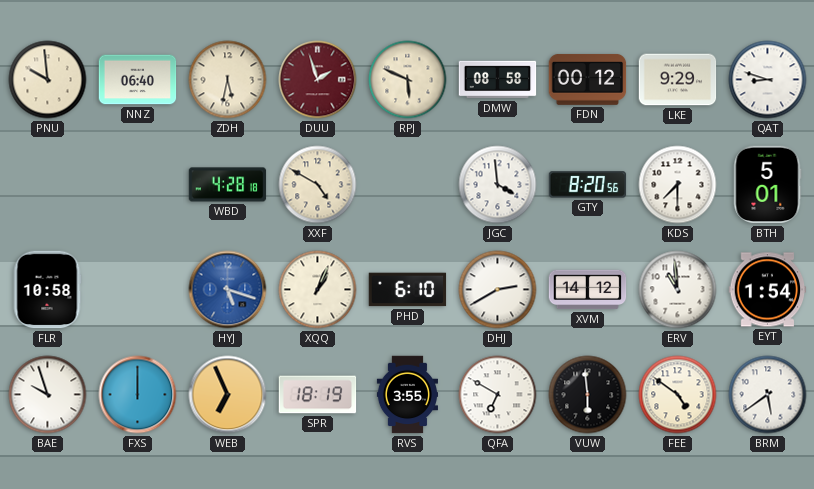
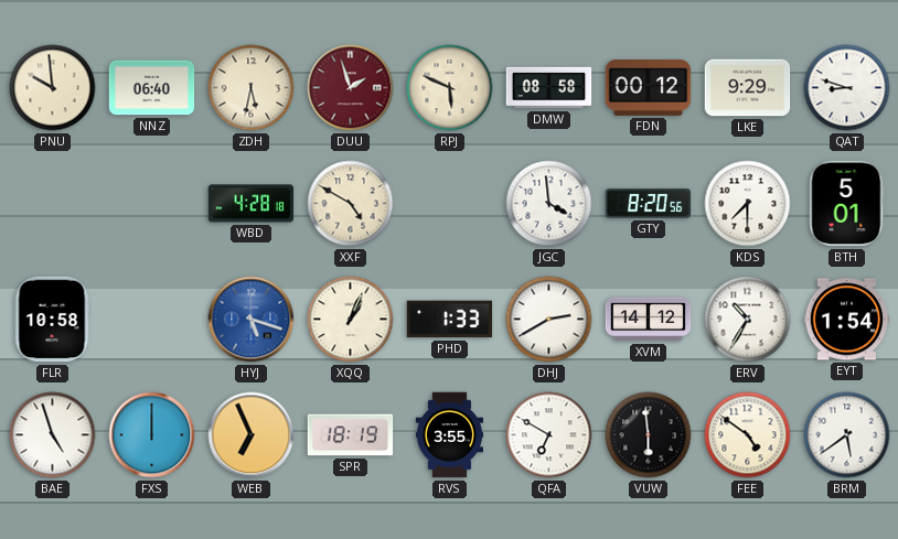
PHD: 6:10 -> 1:33
ERV: 10:59 -> 10:35
BAE: 9:57 -> 4:57
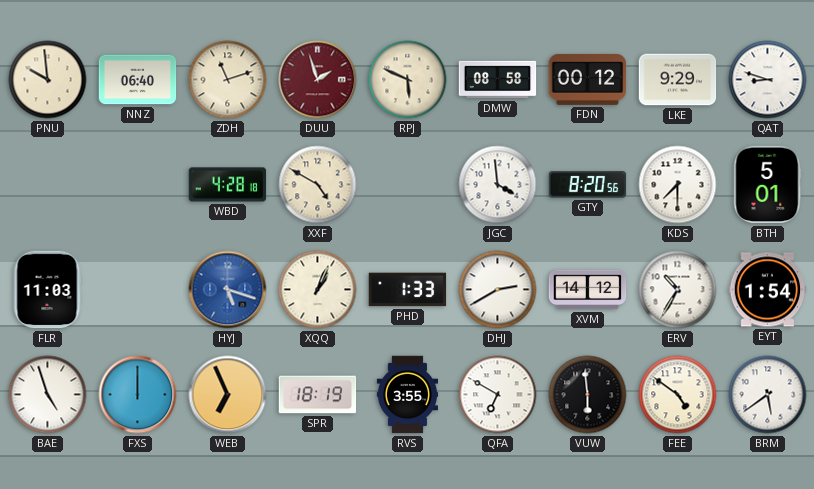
ZDH: 5:32 -> 11:12
FLR: 10:58 -> 11:03
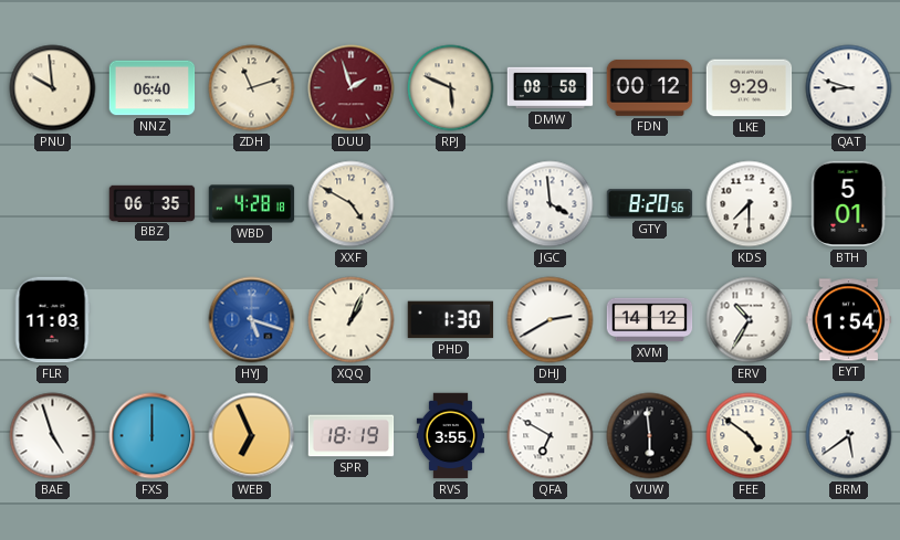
BBZ: none -> 06:35
PHD: 1:33 -> 1:30
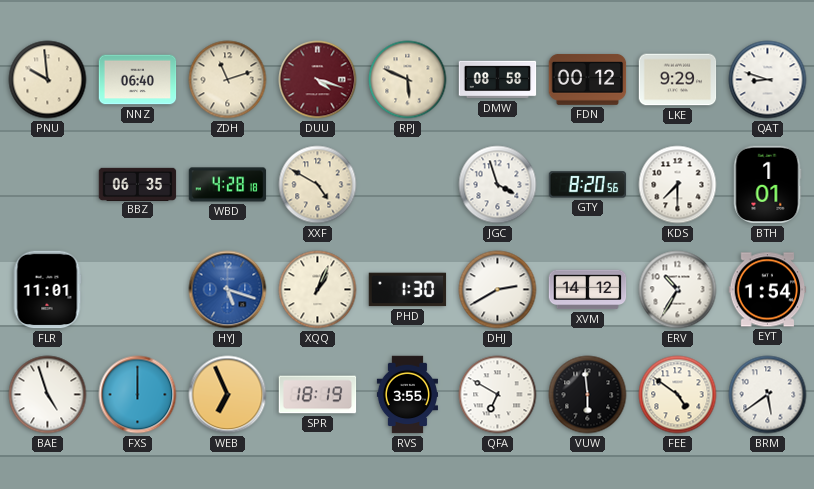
DUU: 1:57 -> 4:18
JGC: 3:59 -> 3:57
BTH: 5:01 -> 1:01
FLR: 11:03 -> 11:01
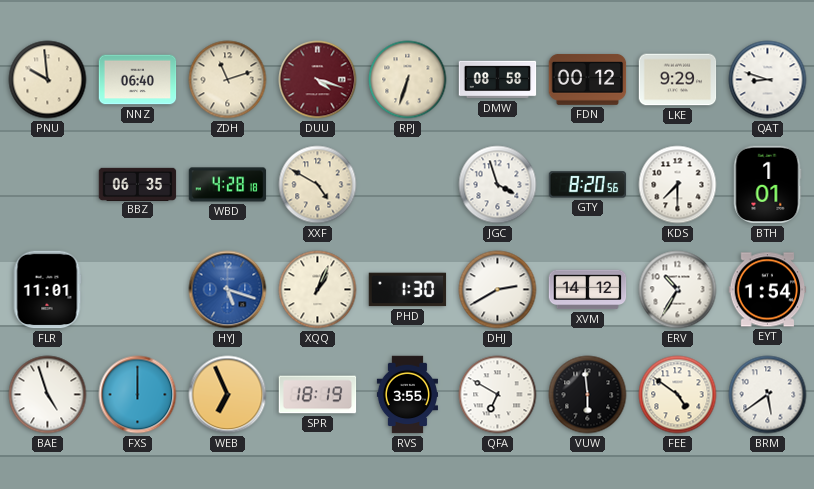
RPJ: 5:49 -> 6:33
